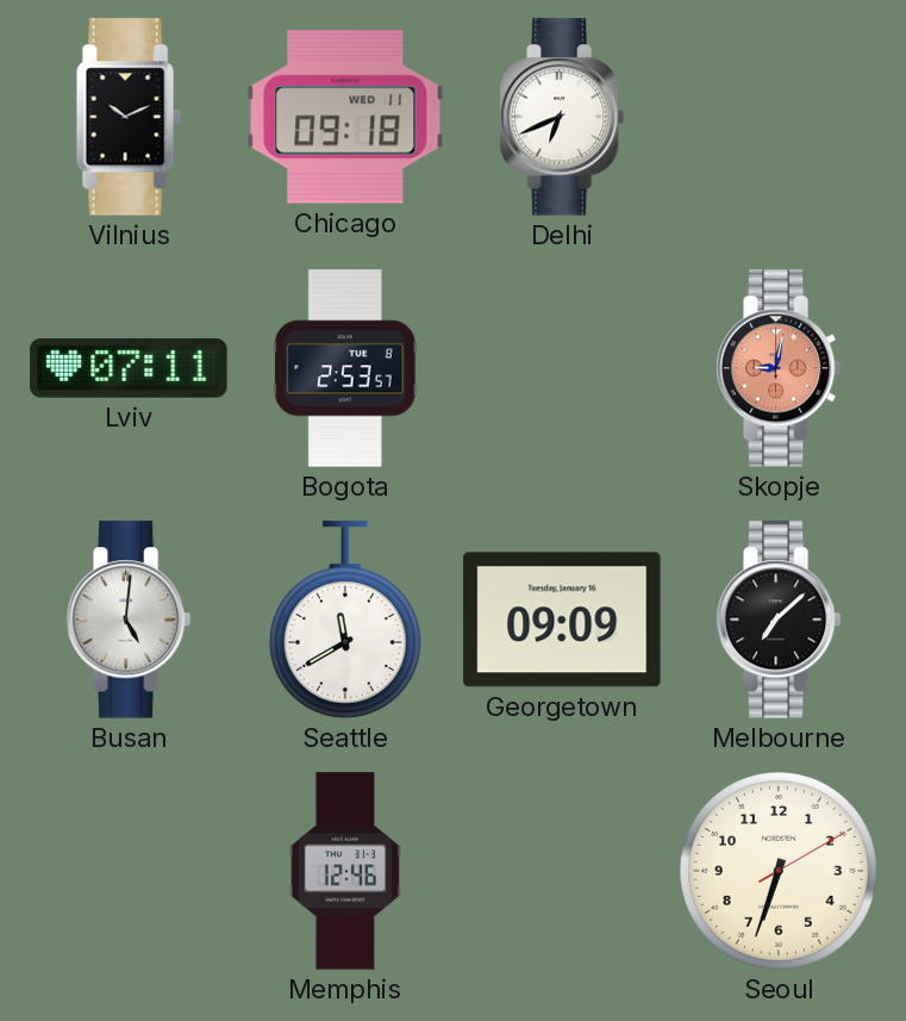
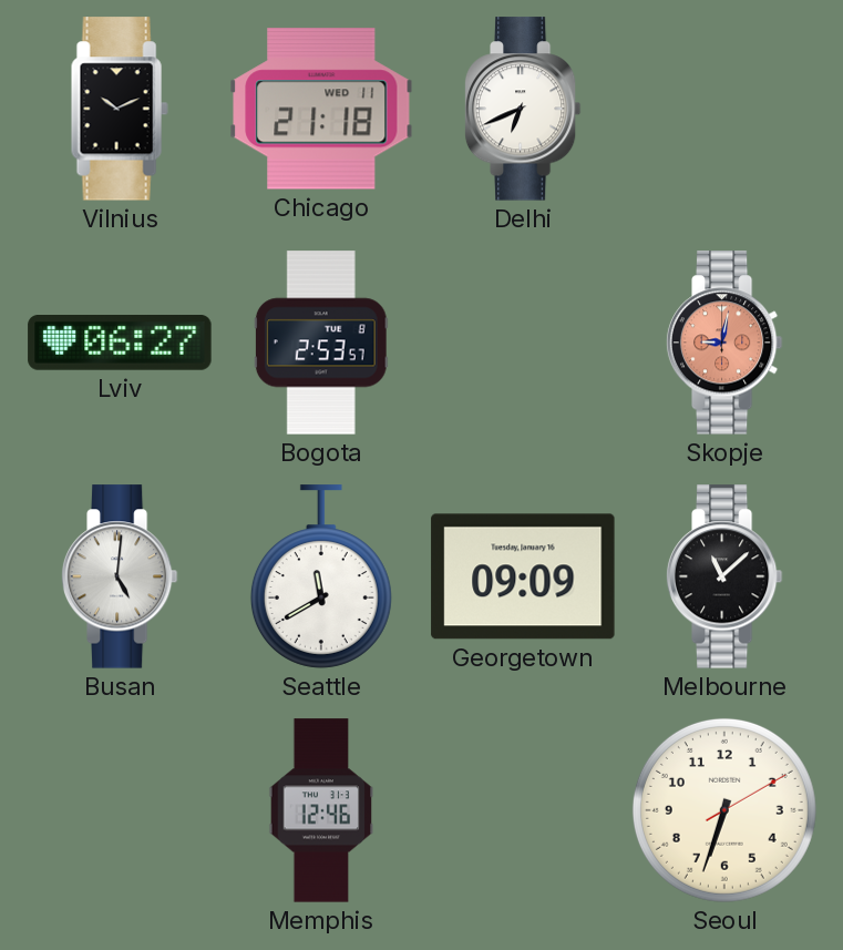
Chicago: 09:18 -> 21:18
Lviv: 07:11 -> 06:27
Melbourne: 7:08 -> 11:08
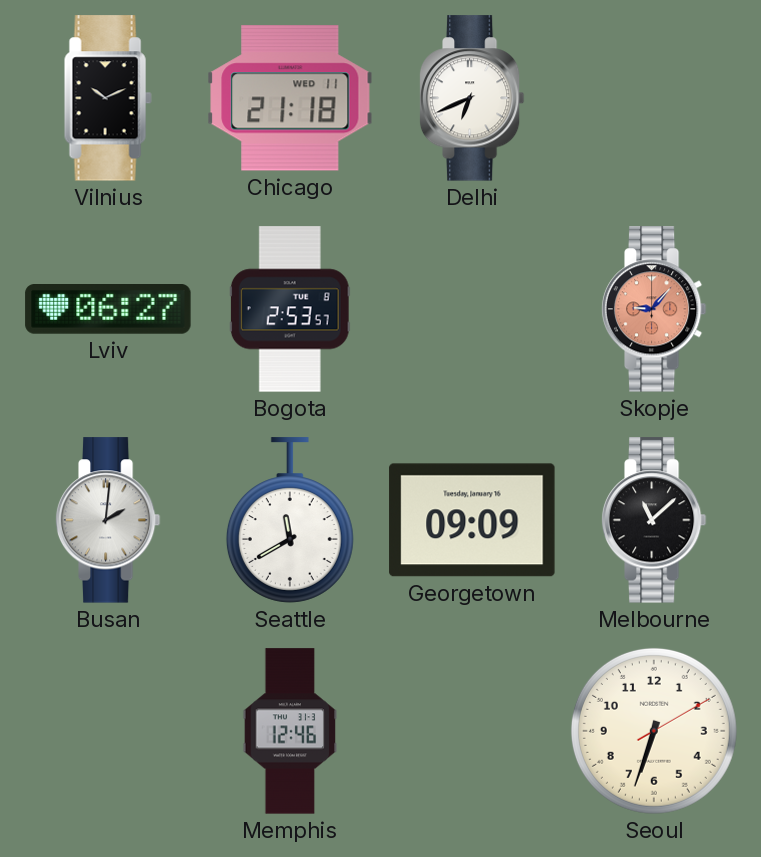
Skopje: 9:02 -> 9:07
Busan: 5:01 -> 2:01
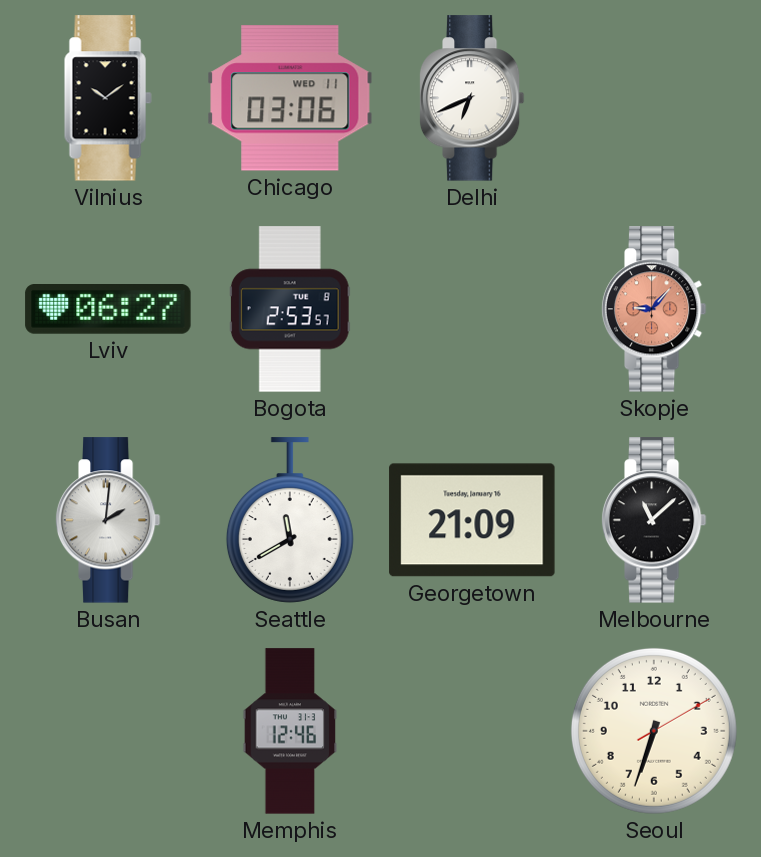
Vilnius: 10:11 -> 10:09
Chicago: 21:18 -> 03:06
Georgetown: 09:09 -> 21:09
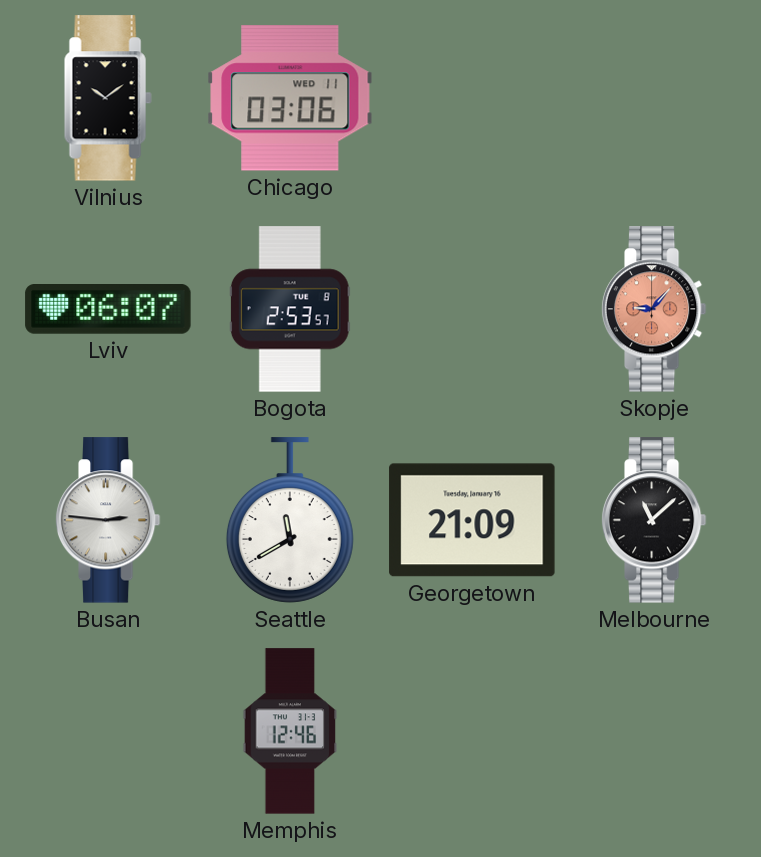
Delhi: 6:41 -> none
Lviv: 06:27 -> 06:07
Busan: 2:01 -> 2:46
Seoul: 6:33 -> none
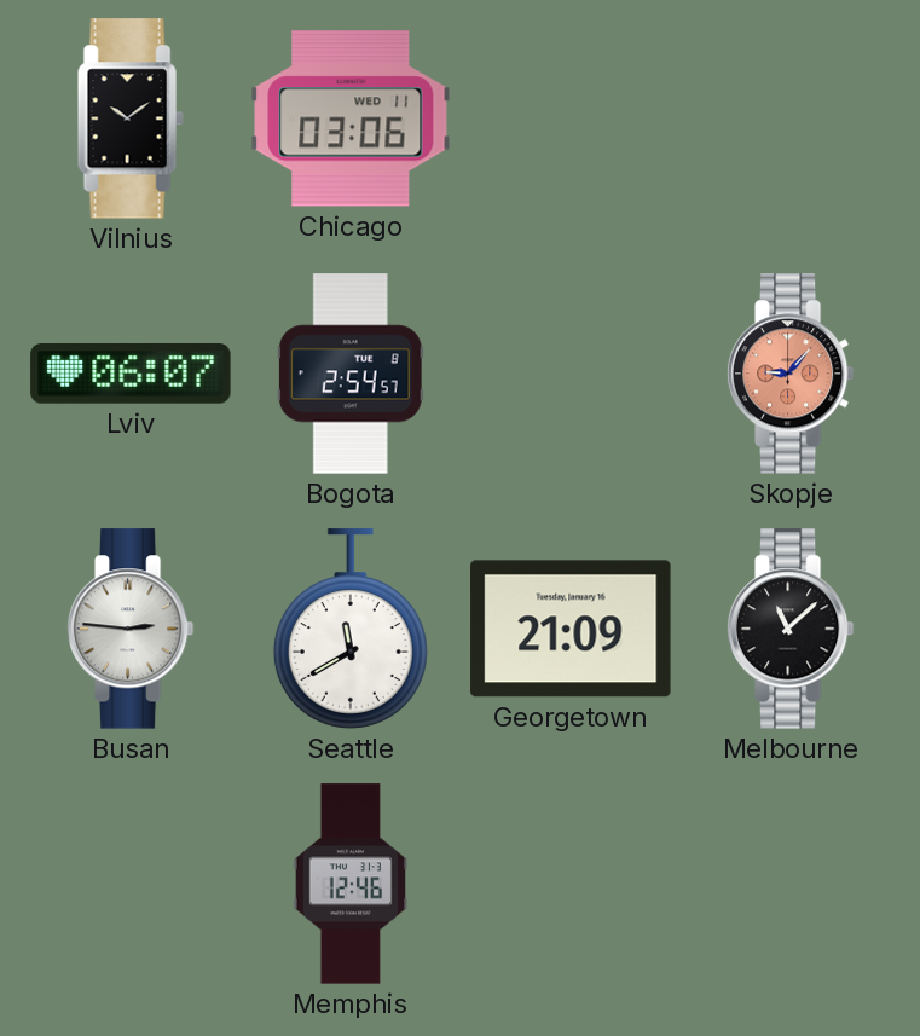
Bogota: 2:53 -> 2:54
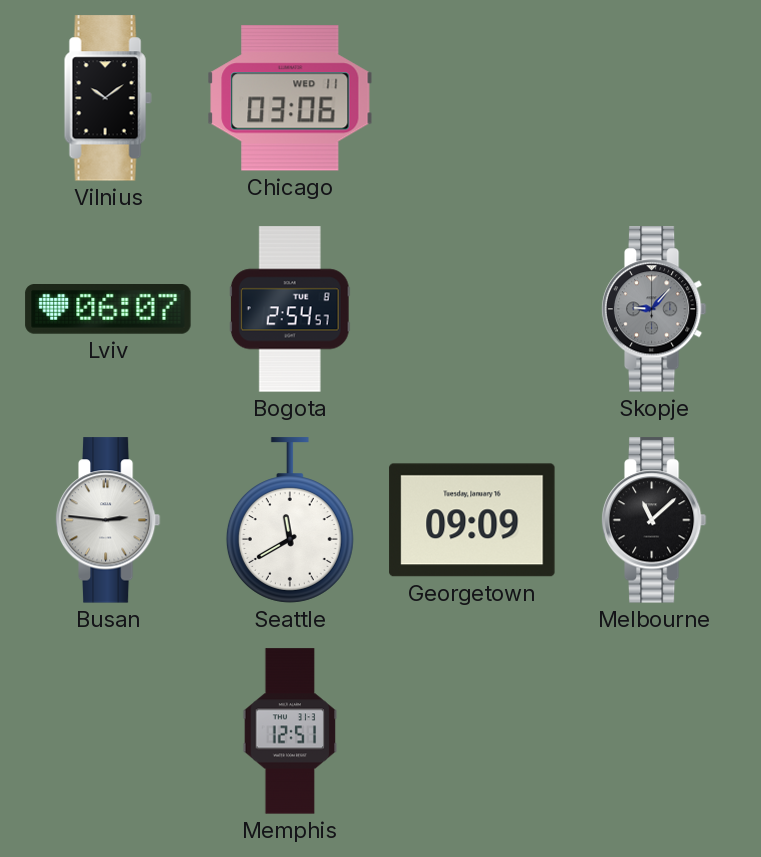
Skopje dial: salmon -> grey
Georgetown: 21:09 -> 09:09
Memphis: 12:46 -> 12:51
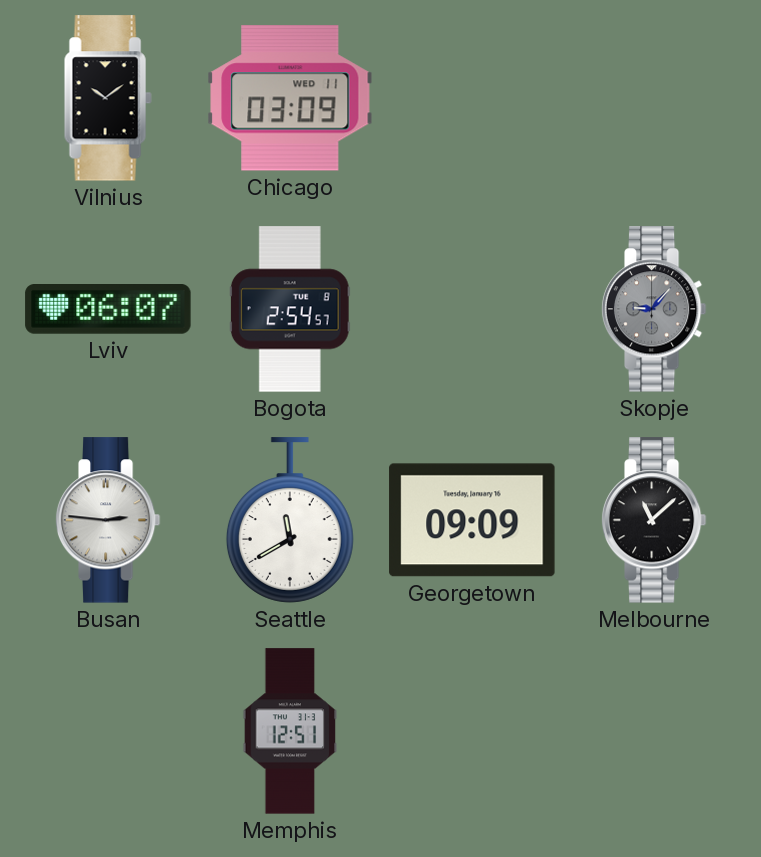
Chicago: 03:06 -> 03:09
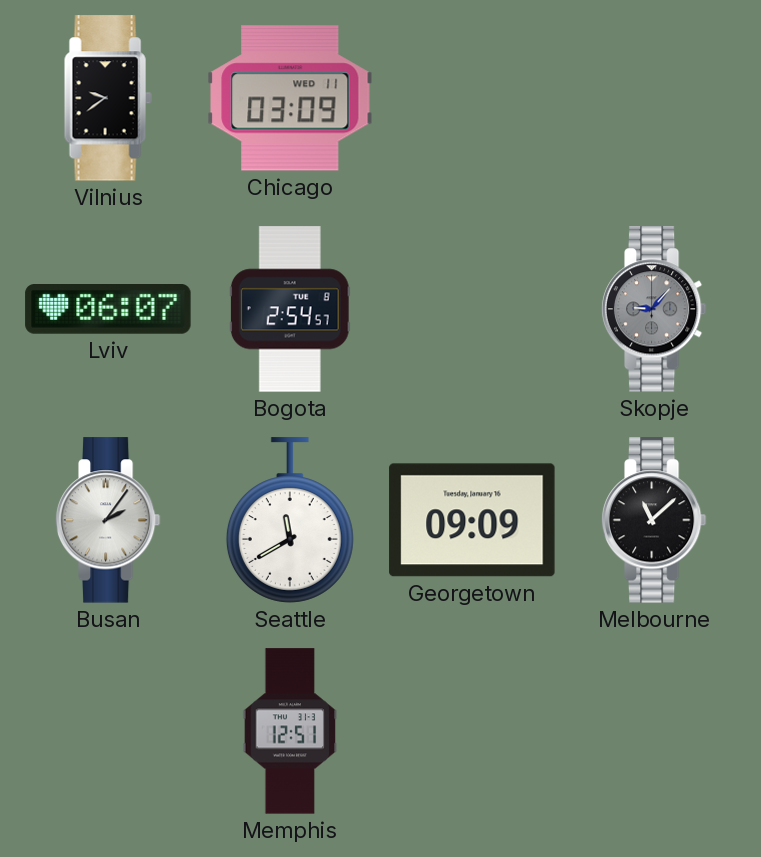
Vilnius: 10:09 -> 9:39
Busan: 2:46 -> 2:06
